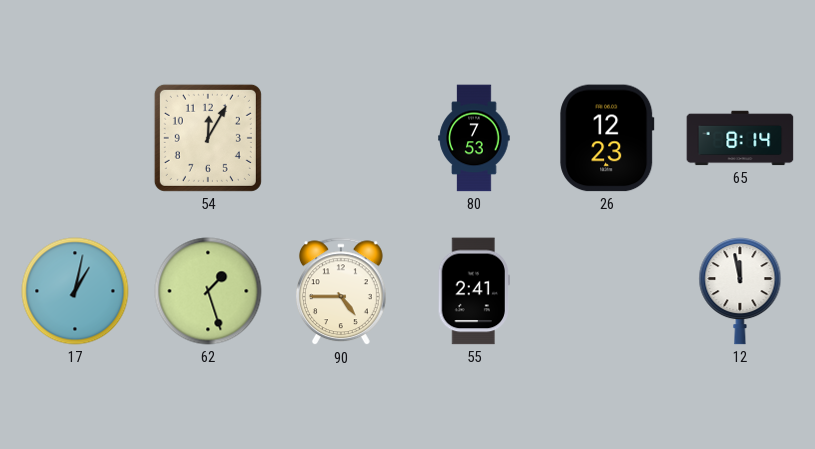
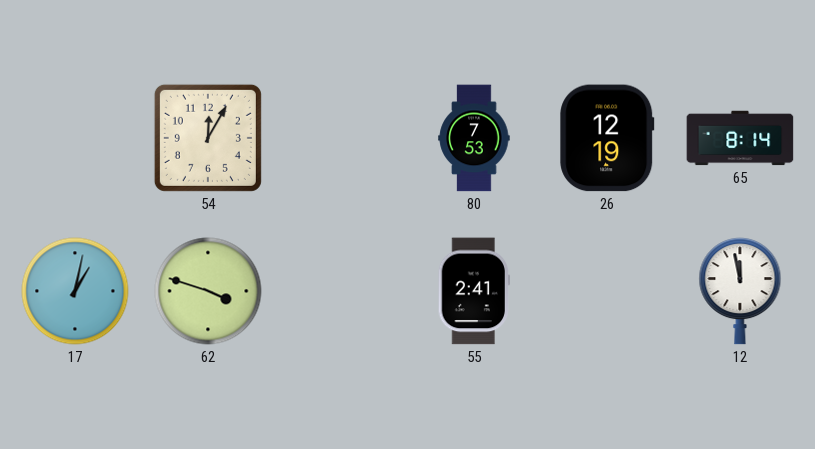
26: 12:23 -> 12:19
62: 1:27 -> 3:48
90: 4:45 -> none
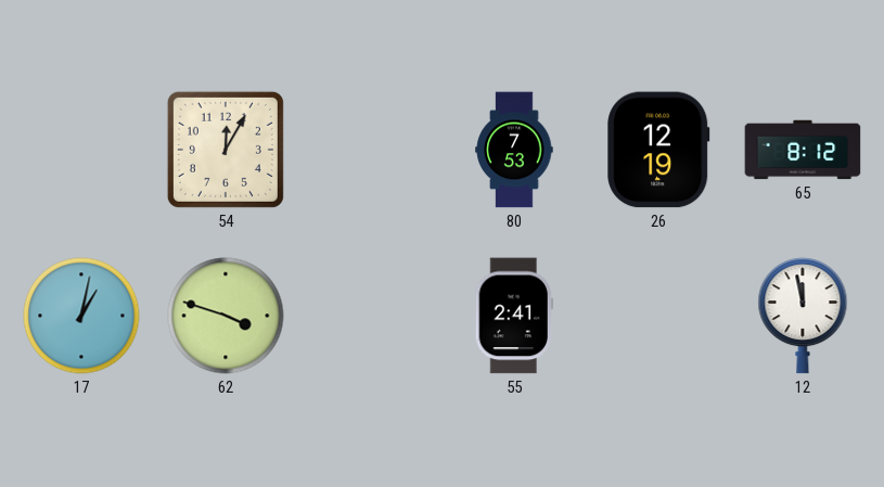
65: 8:14 -> 8:12
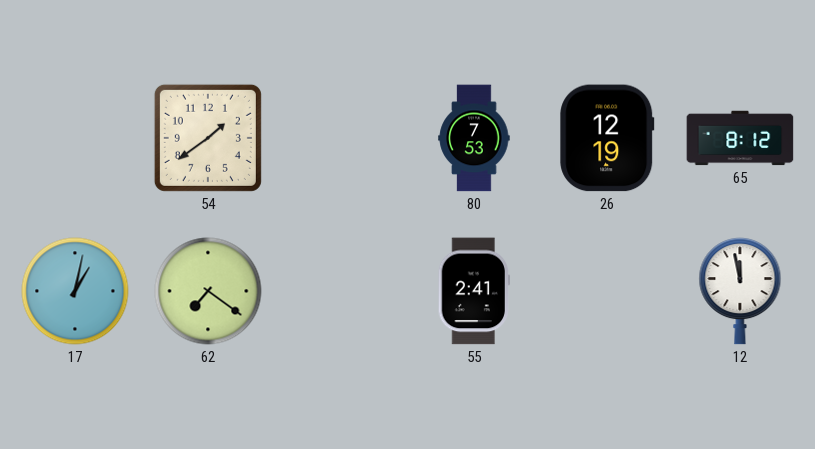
54: 12:05 -> 1:39
62: 3:48 -> 7:21
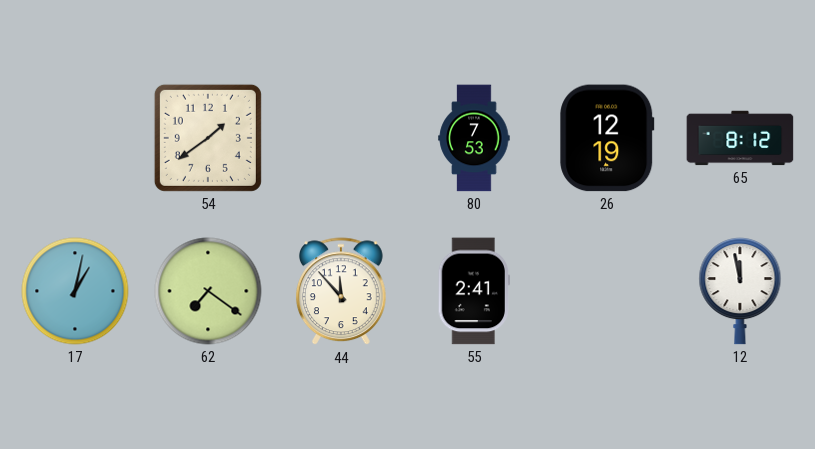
44: none -> 11:53
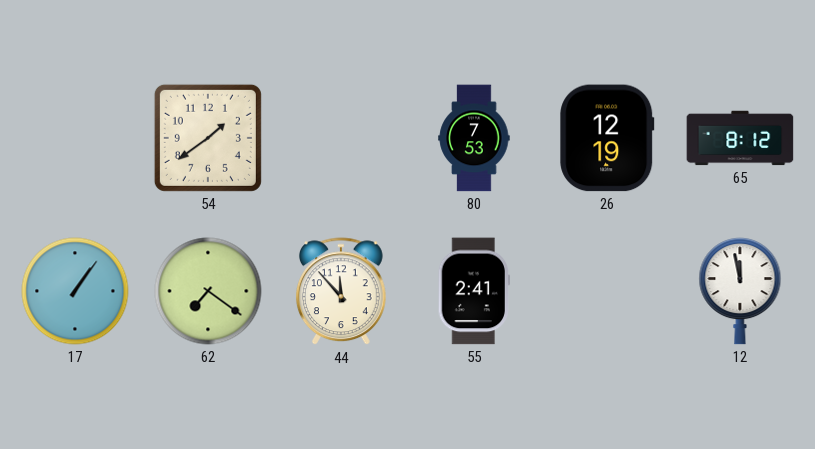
17: 1:02 -> 1:06
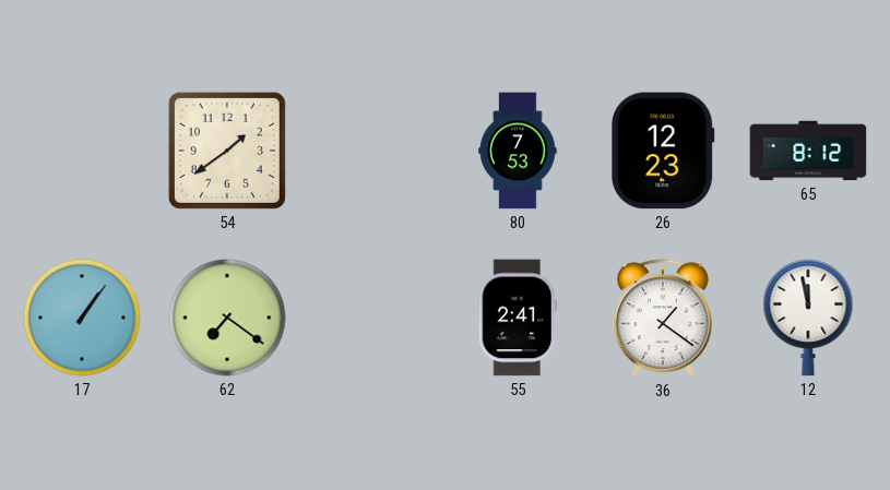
26: 12:19 -> 12:23
44: 11:53 -> none
36: none -> 1:21
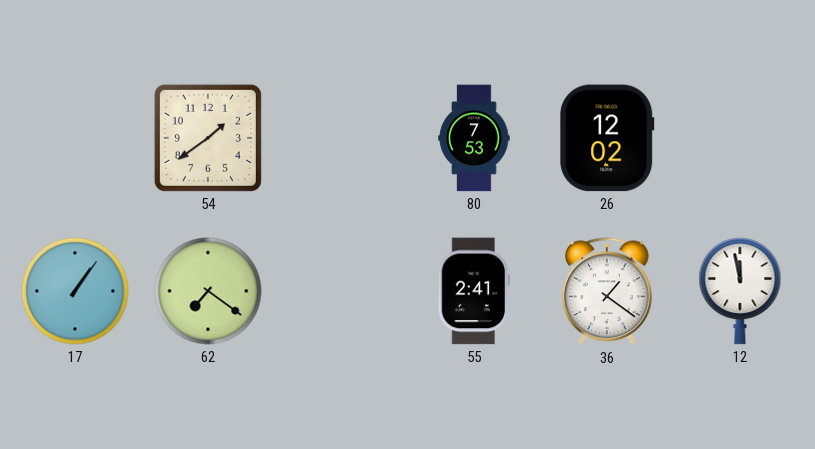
26: 12:23 -> 12:02
65: 8:12 -> none
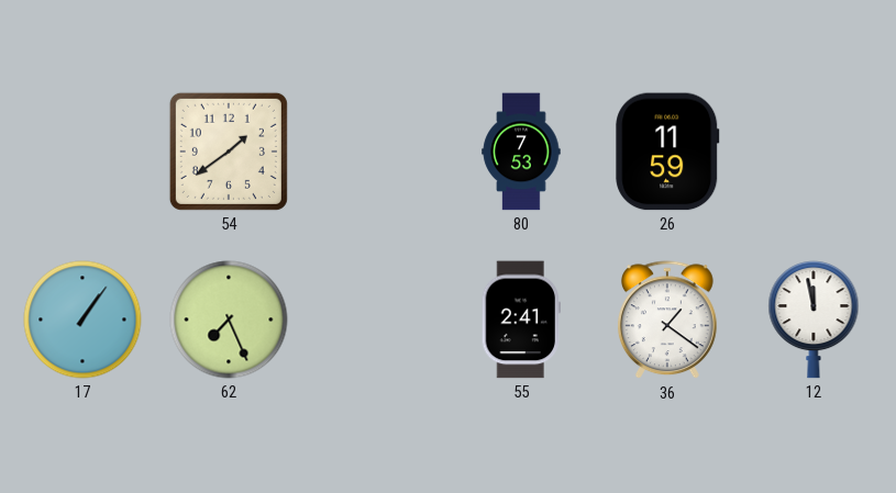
26: 12:02 -> 11:59
62: 7:21 -> 7:26
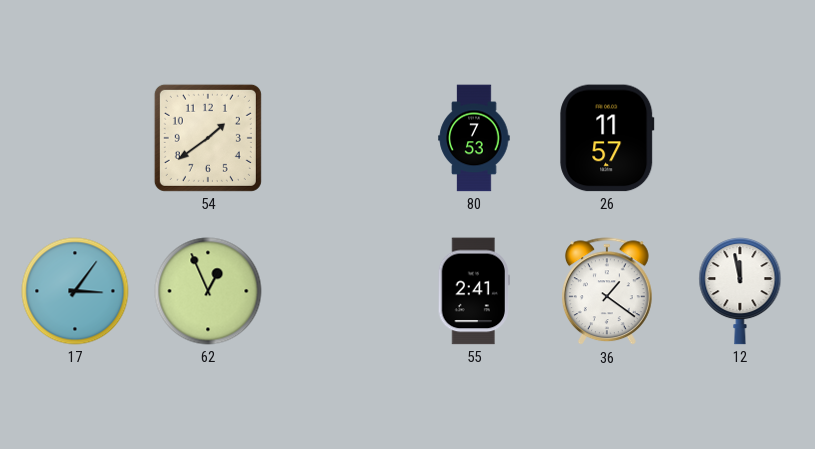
26: 11:59 -> 11:57
17: 1:06 -> 3:06
62: 7:26 -> 12:56
